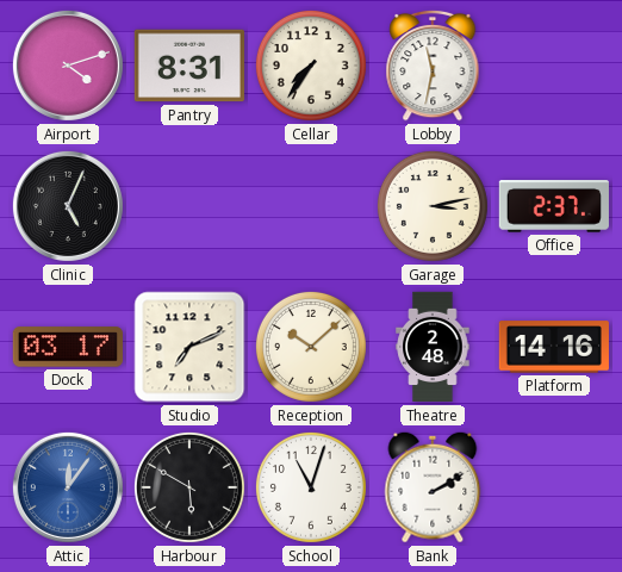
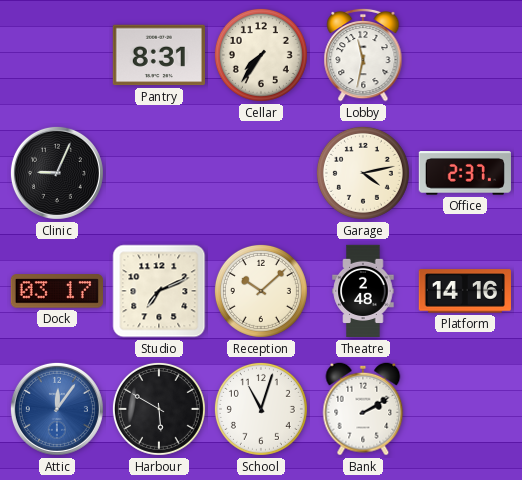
Airport: 4:12 -> none
Clinic: 5:04 -> 9:04
Garage: 3:13 -> 4:13
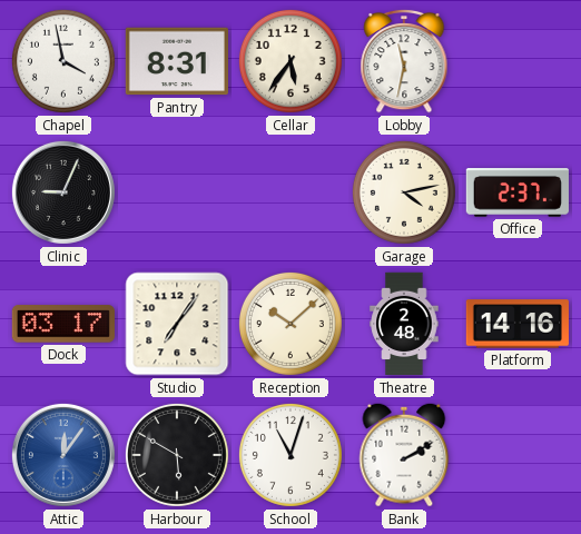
Chapel: none -> 3:58
Cellar: 7:36 -> 5:36
Studio: 7:11 -> 7:06
